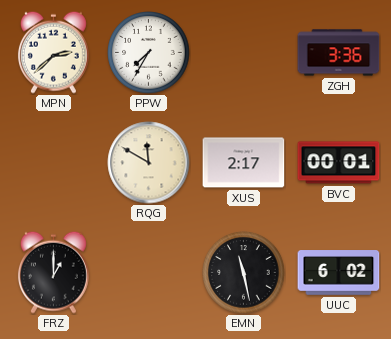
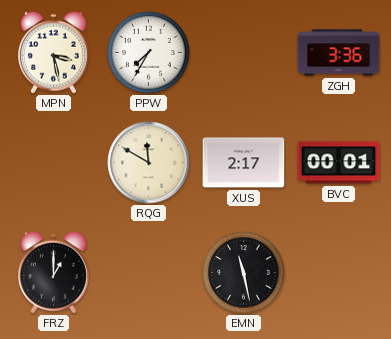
MPN: 2:38 -> 3:28
UUC: 6:02 -> none
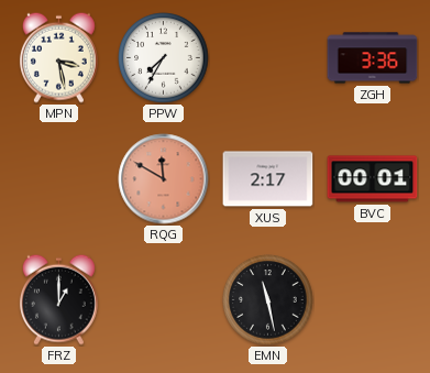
RQG dial: cream -> salmon
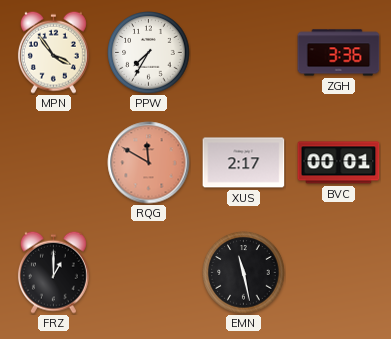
MPN: 3:28 -> 3:54
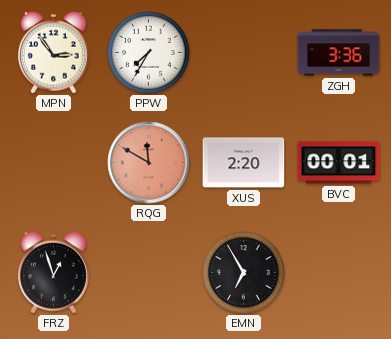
MPN: 3:54 -> 2:54
XUS: 2:17 -> 2:20
FRZ: 1:00 -> 12:57
EMN: 11:28 -> 6:55
